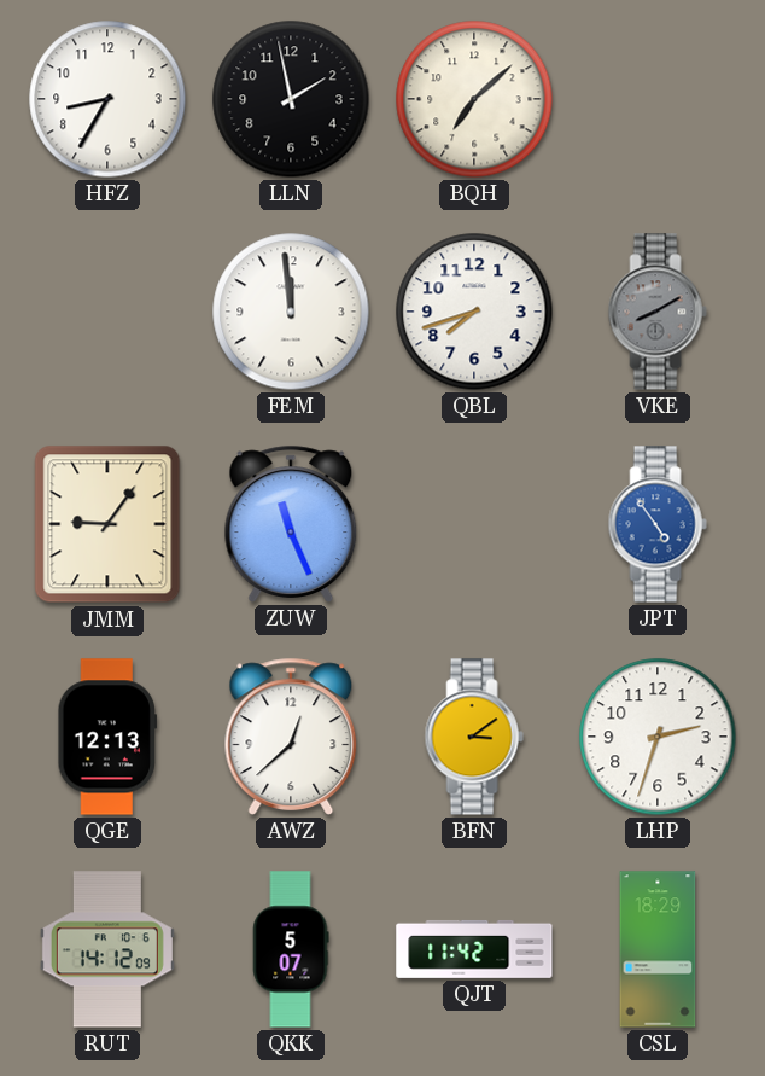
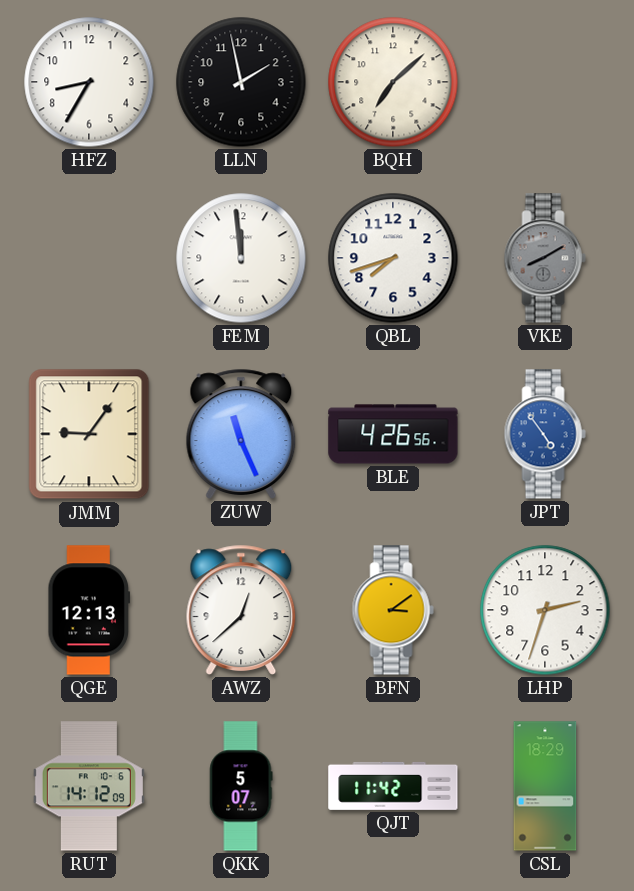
BLE: none -> 4:26
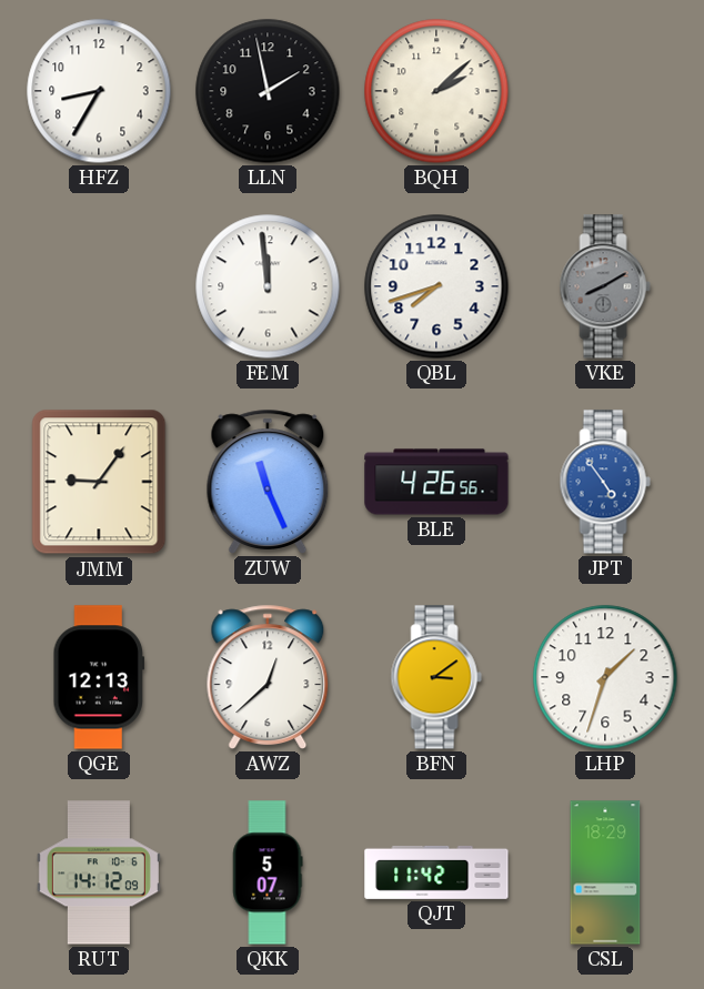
BQH: 7:08 -> 2:08
LHP: 2:33 -> 1:33
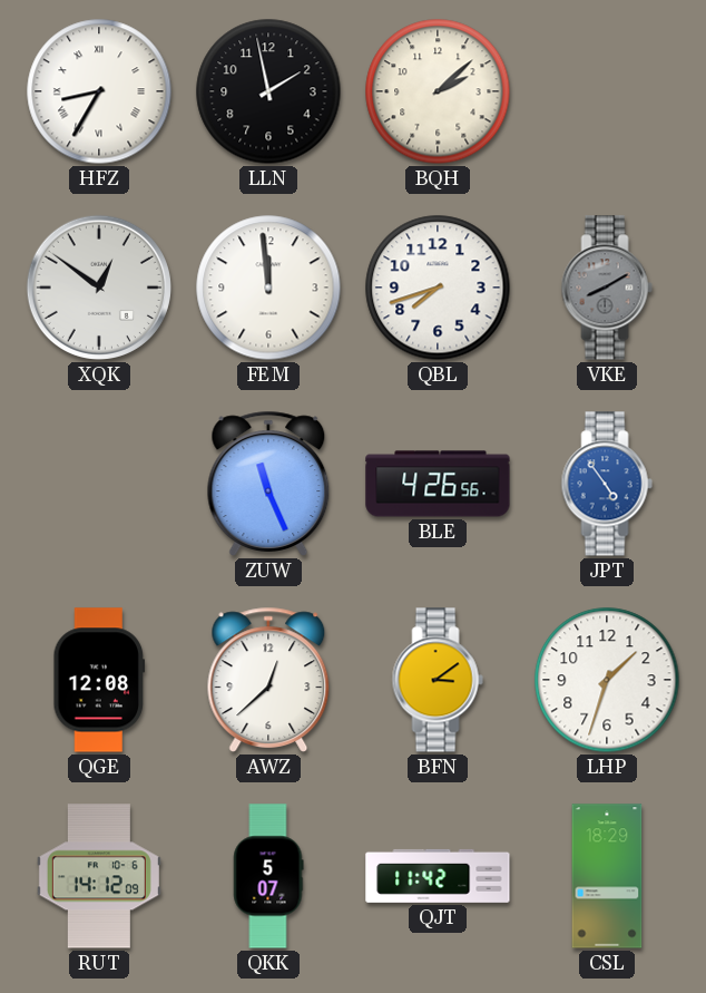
HFZ numerals: Arabic -> Roman
XQK: none -> 12:51
JMM: 9:06 -> none
QGE: 12:13 -> 12:08
